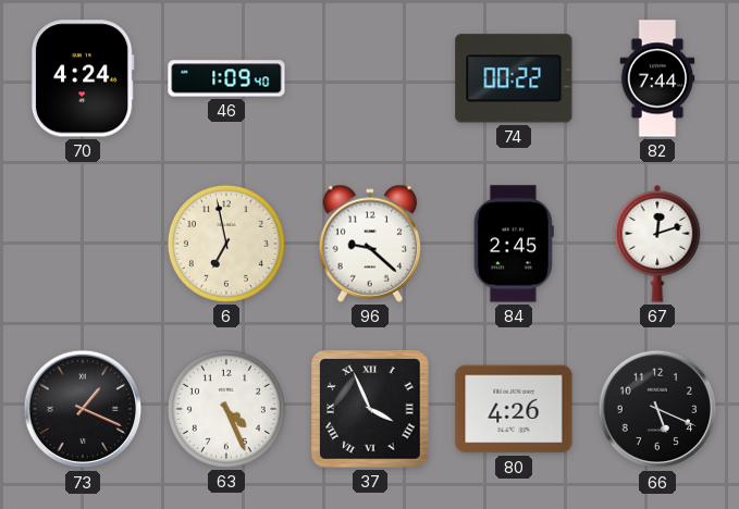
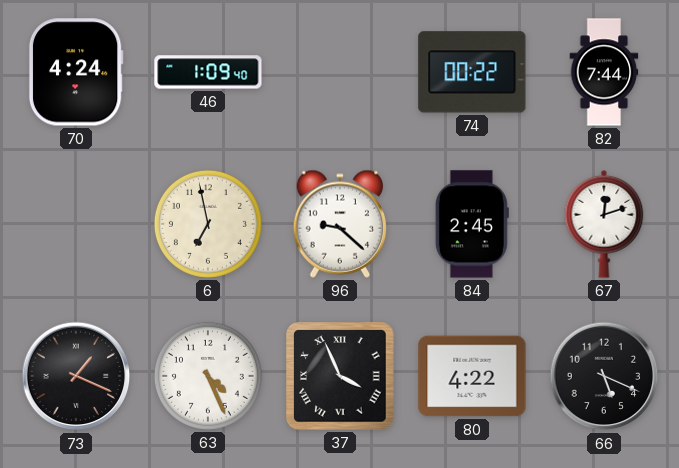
80: 4:26 -> 4:22
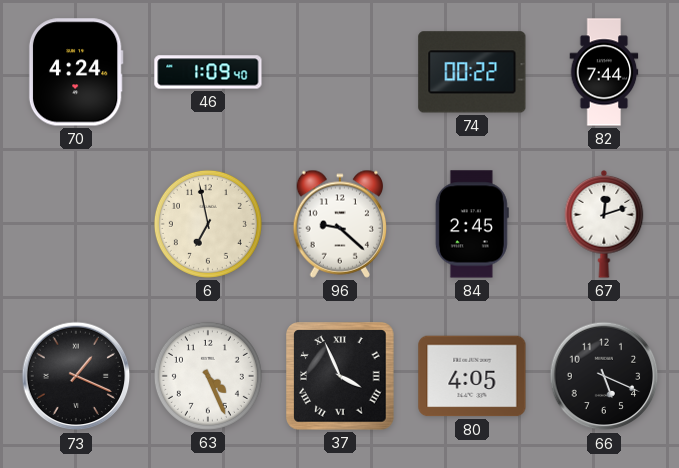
80: 4:22 -> 4:05
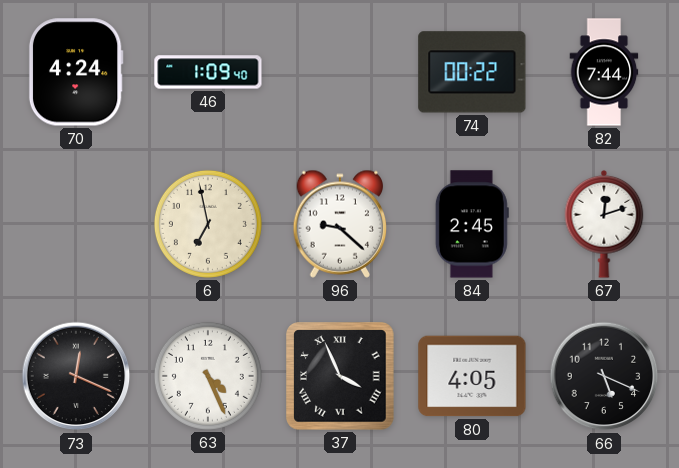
73: 1:19 -> 12:19
